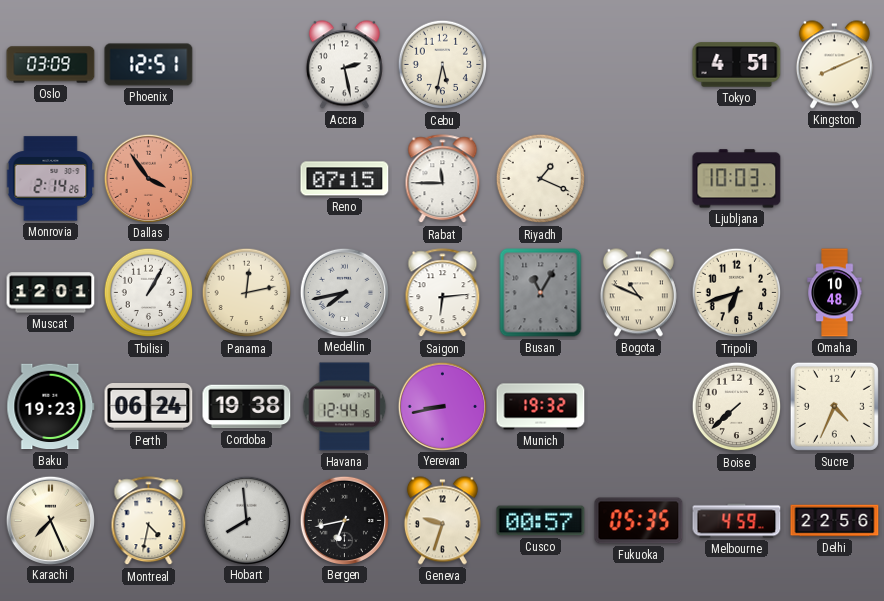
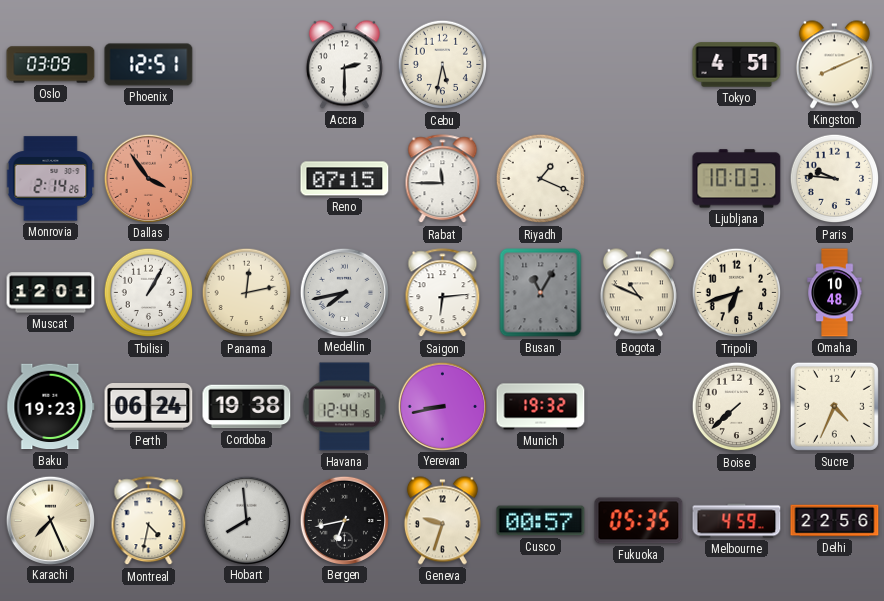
Accra: 2:28 -> 2:30
Paris: none -> 9:46
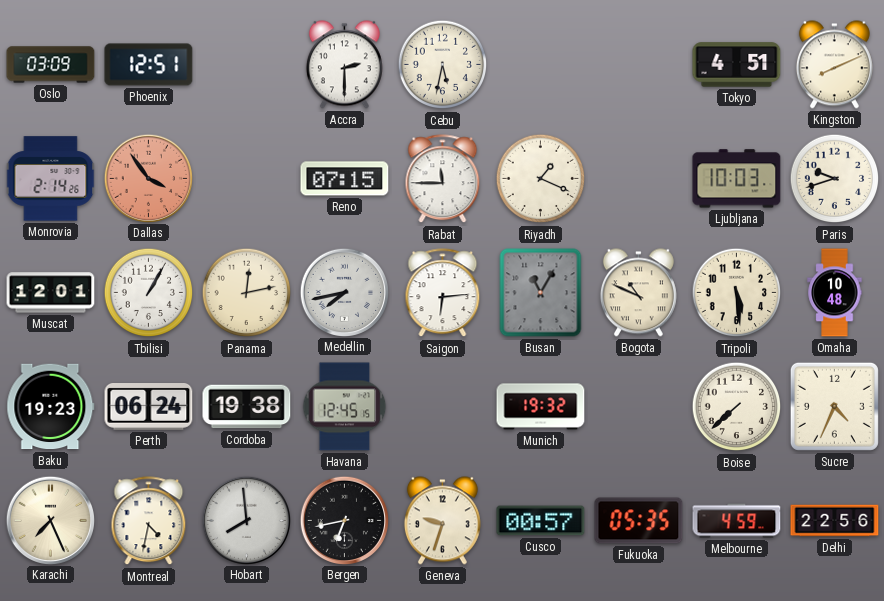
Paris: 9:46 -> 9:42
Tripoli: 6:42 -> 5:29
Havana: 12:44 -> 12:45
Yerevan: 8:43 -> none
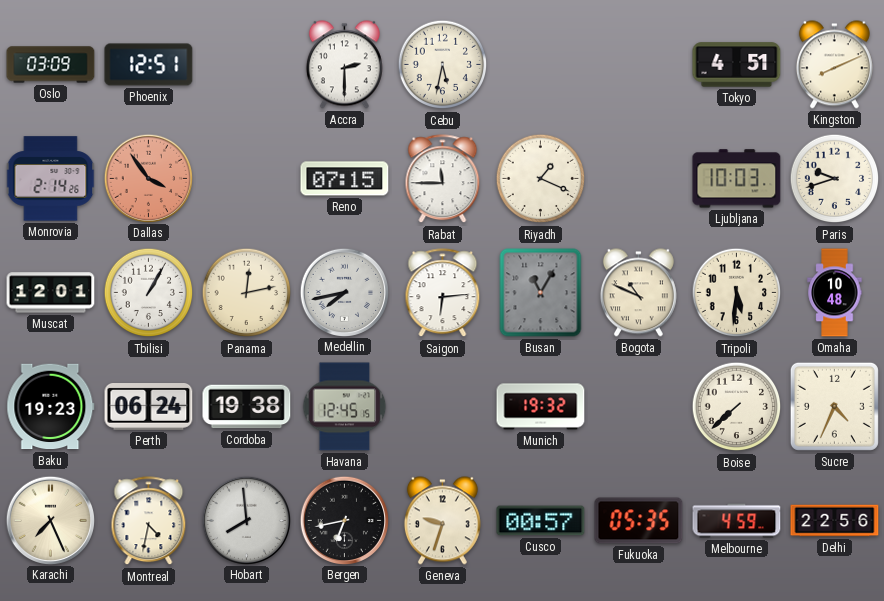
Tripoli: 5:29 -> 5:31
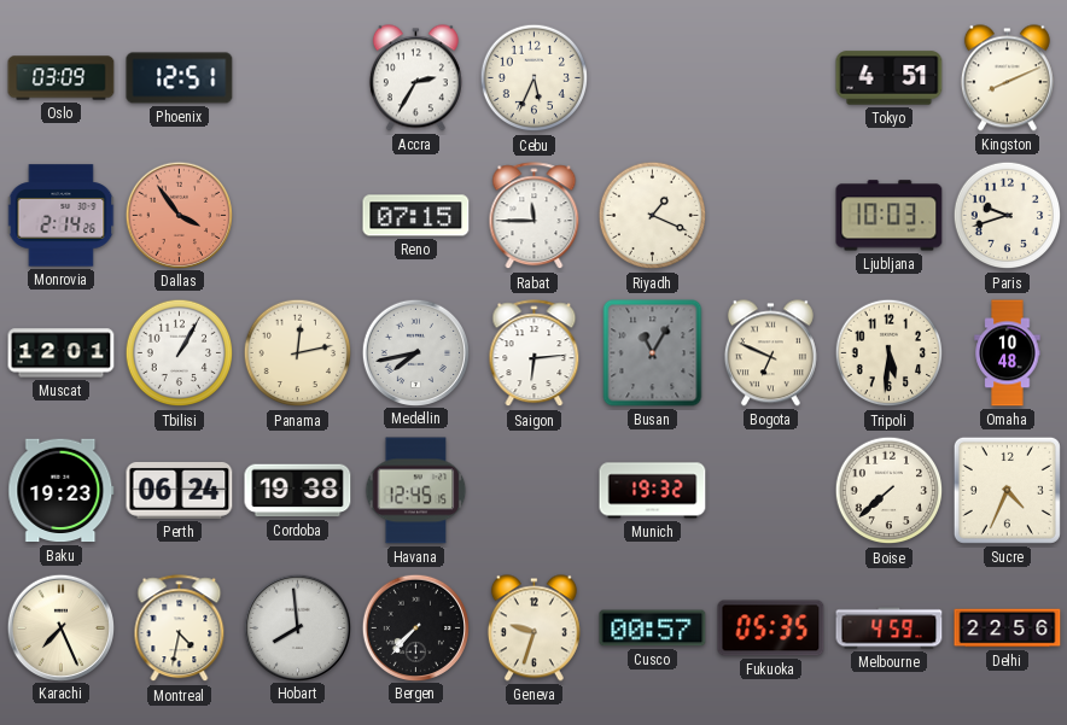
Accra: 2:30 -> 2:35
Cebu: 5:32 -> 5:34
Bogota: 10:49 -> 6:49
Bergen: 6:43 -> 7:37
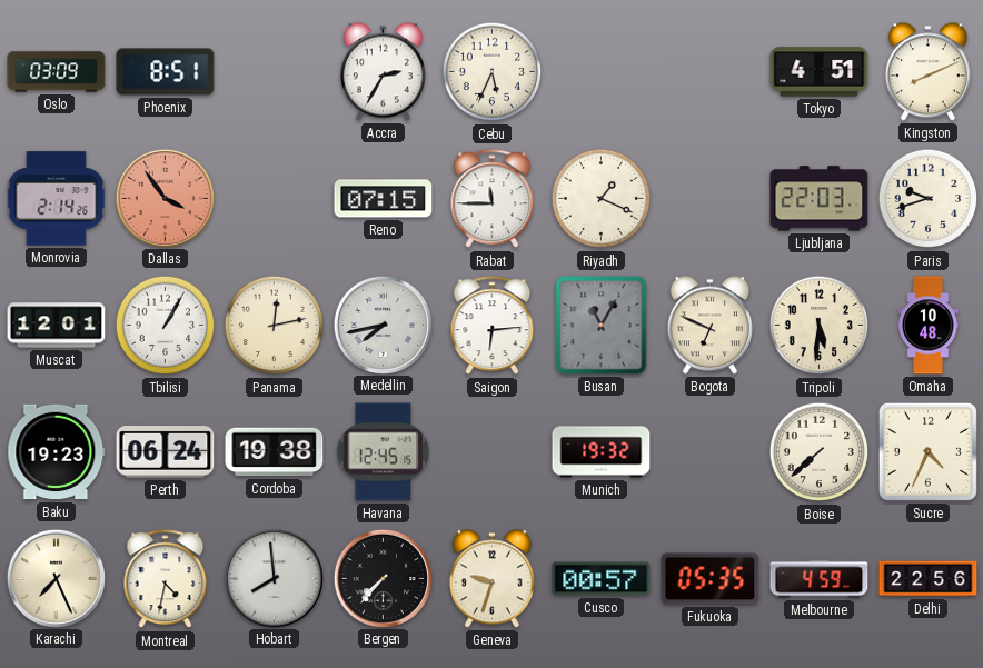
Phoenix: 12:51 -> 8:51
Ljubljana: 10:03 -> 22:03
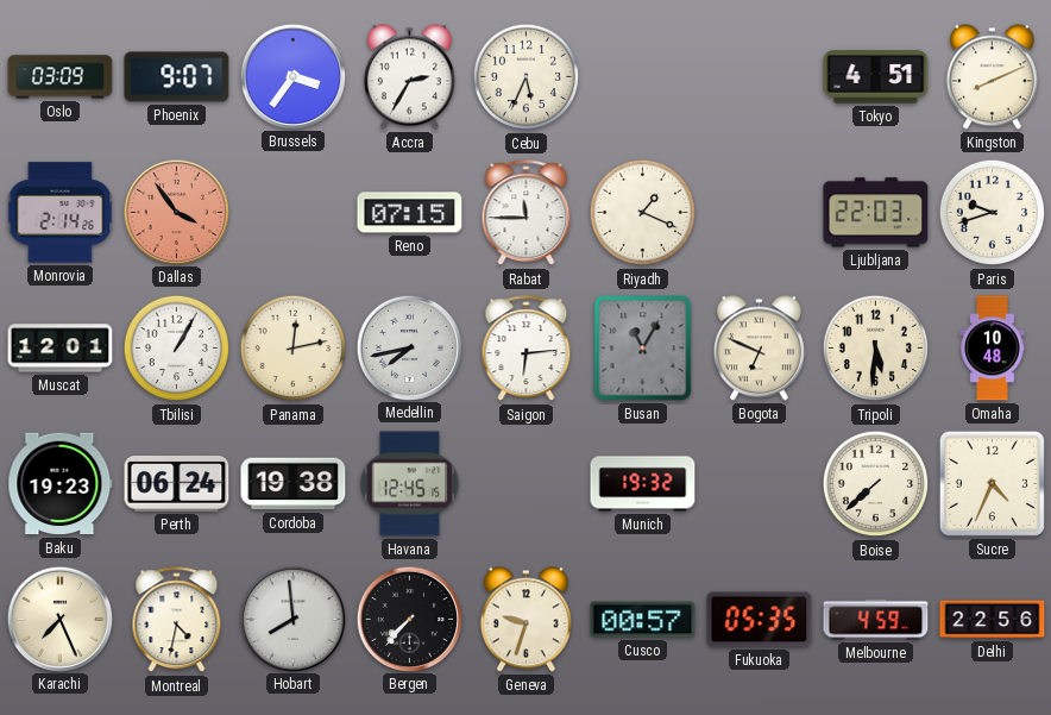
Phoenix: 8:51 -> 9:07
Brussels: none -> 3:36
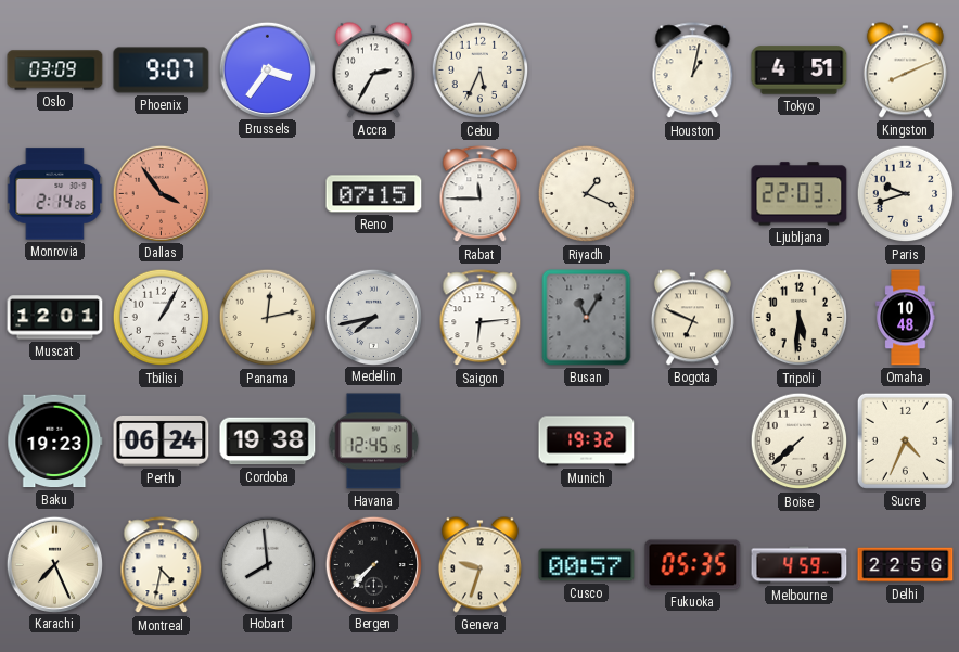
Houston: none -> 1:02
